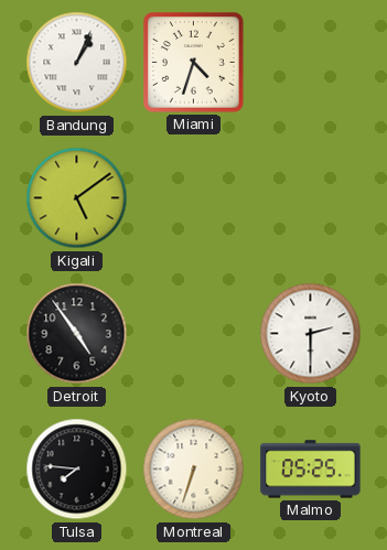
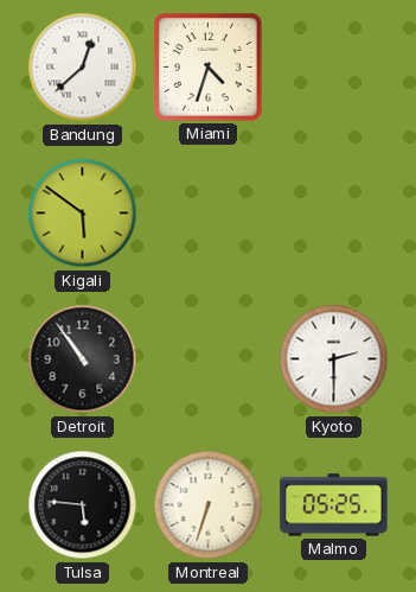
Bandung: 1:04 -> 12:38
Kigali: 5:09 -> 5:51
Detroit: 4:54 -> 10:54
Tulsa: 7:46 -> 5:46
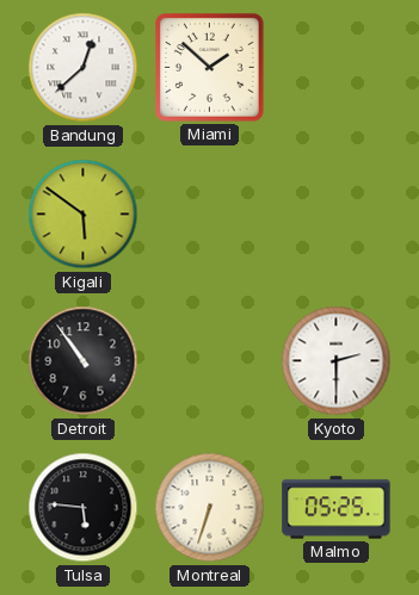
Miami: 4:33 -> 1:52
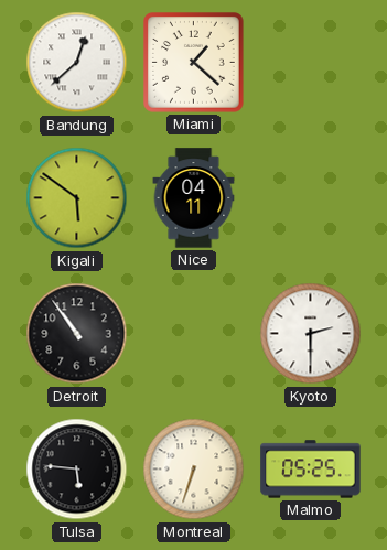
Miami: 1:52 -> 1:22
Nice: none -> 04:11
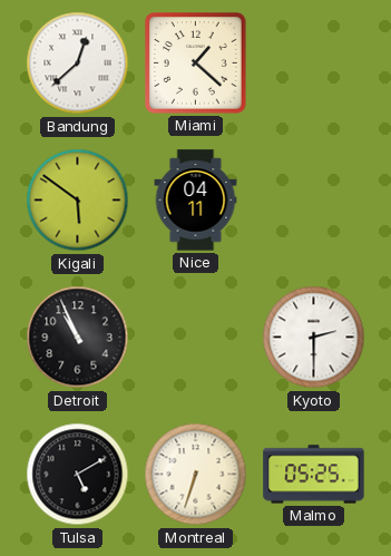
Detroit: 10:54 -> 10:56
Tulsa: 5:46 -> 5:10
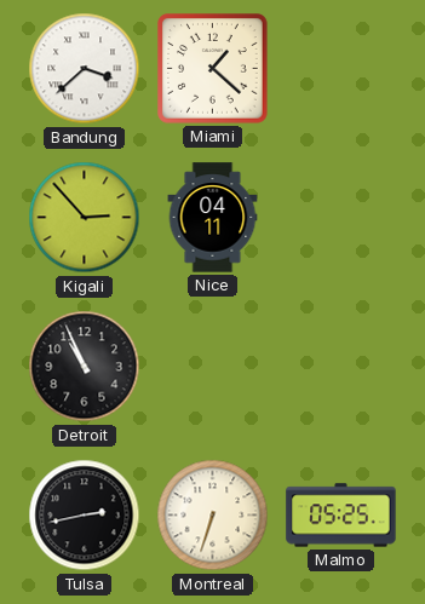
Bandung: 12:38 -> 3:38
Kigali: 5:51 -> 2:53
Kyoto: 2:30 -> none
Tulsa: 5:10 -> 2:43
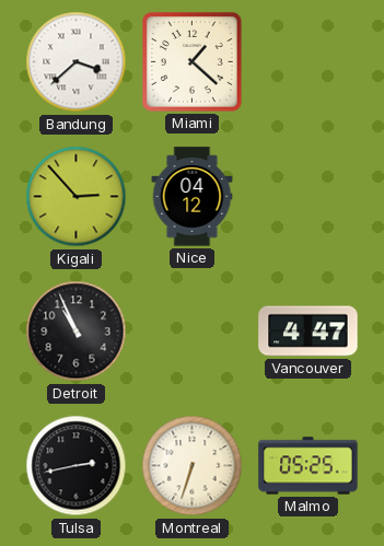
Nice: 04:11 -> 04:12
Vancouver: none -> 4:47
